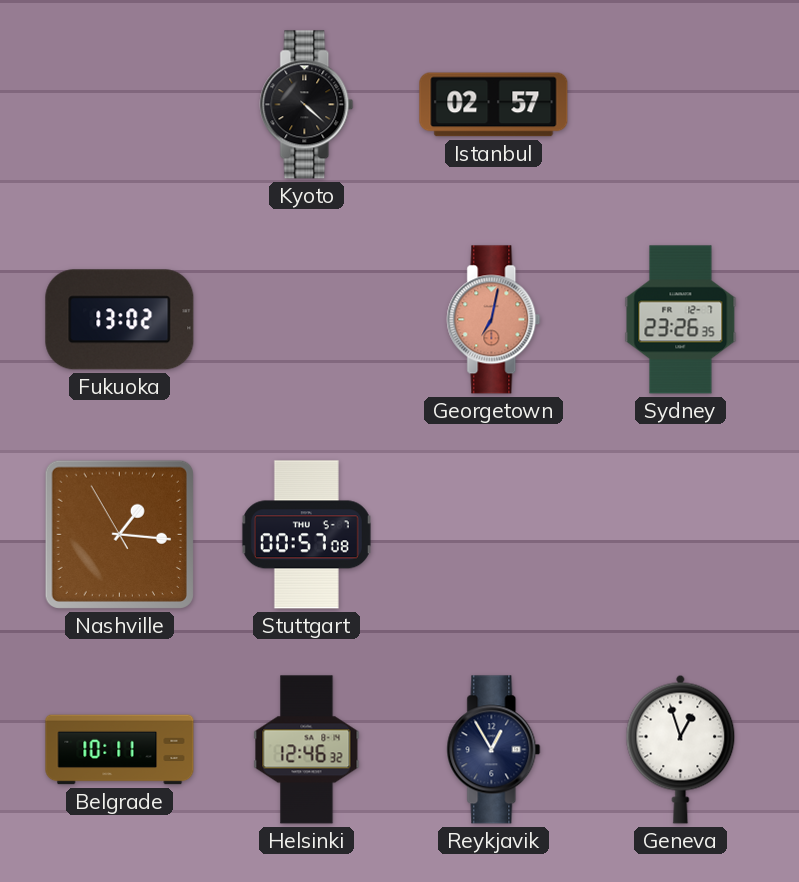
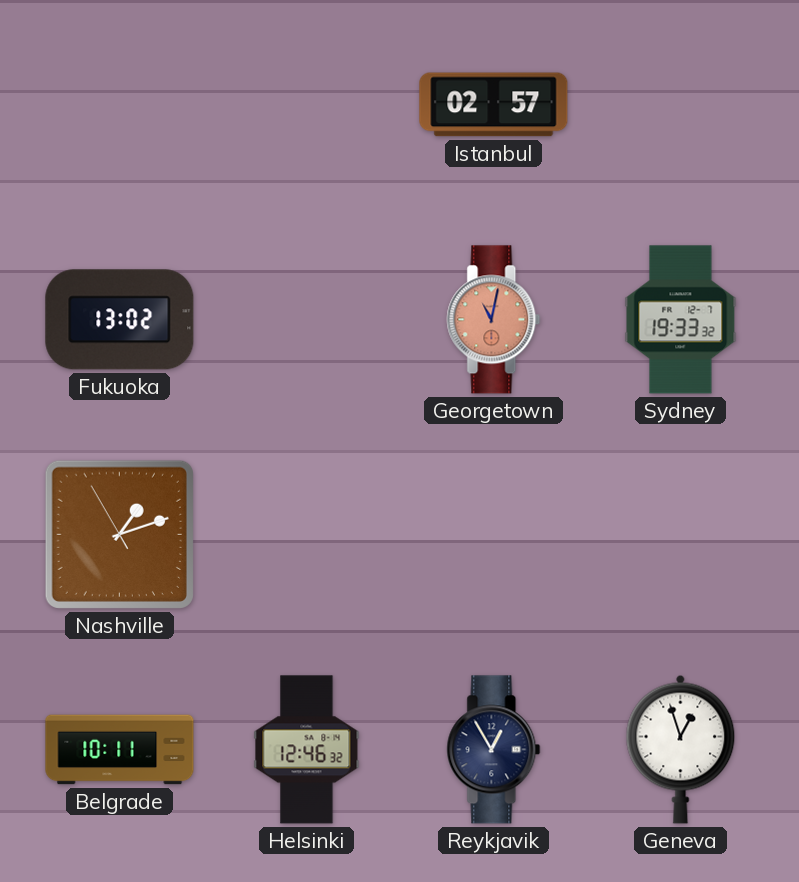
Kyoto: 4:22 -> none
Georgetown: 7:02 -> 11:02
Sydney: 23:26 -> 19:33
Nashville: 1:15 -> 1:11
Stuttgart: 00:57 -> none
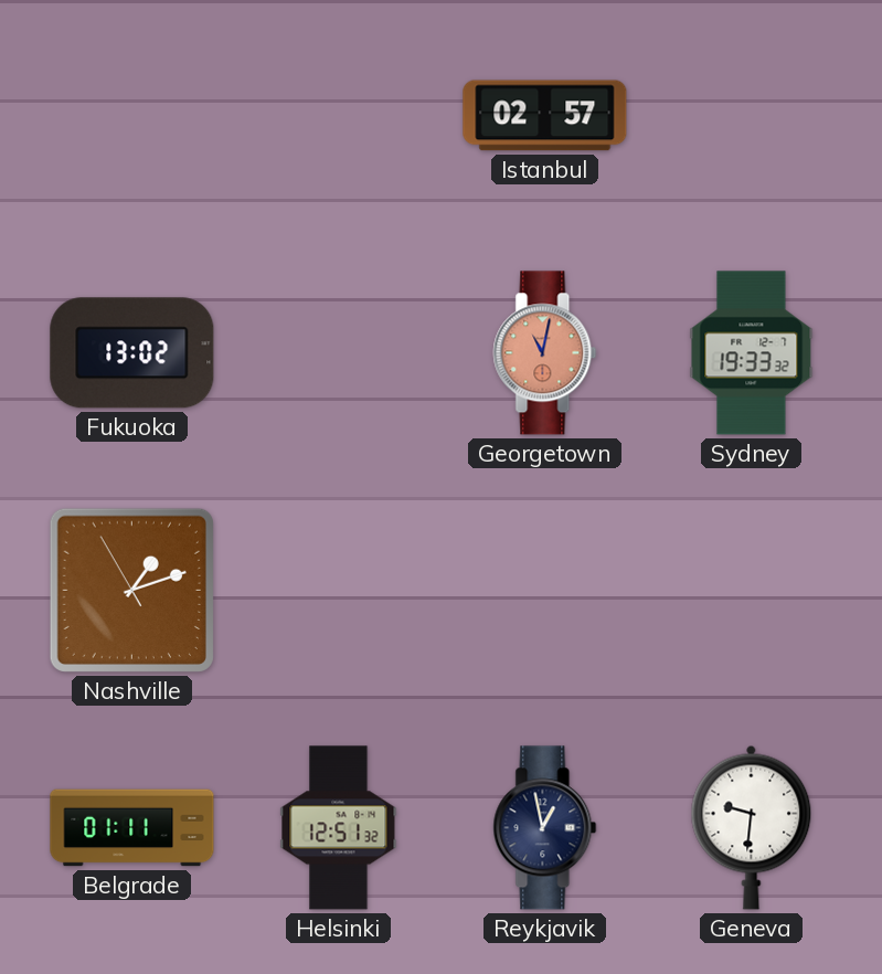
Belgrade: 10:11 -> 01:11
Helsinki: 12:46 -> 12:51
Reykjavik: 12:55 -> 12:58
Geneva: 12:57 -> 9:31
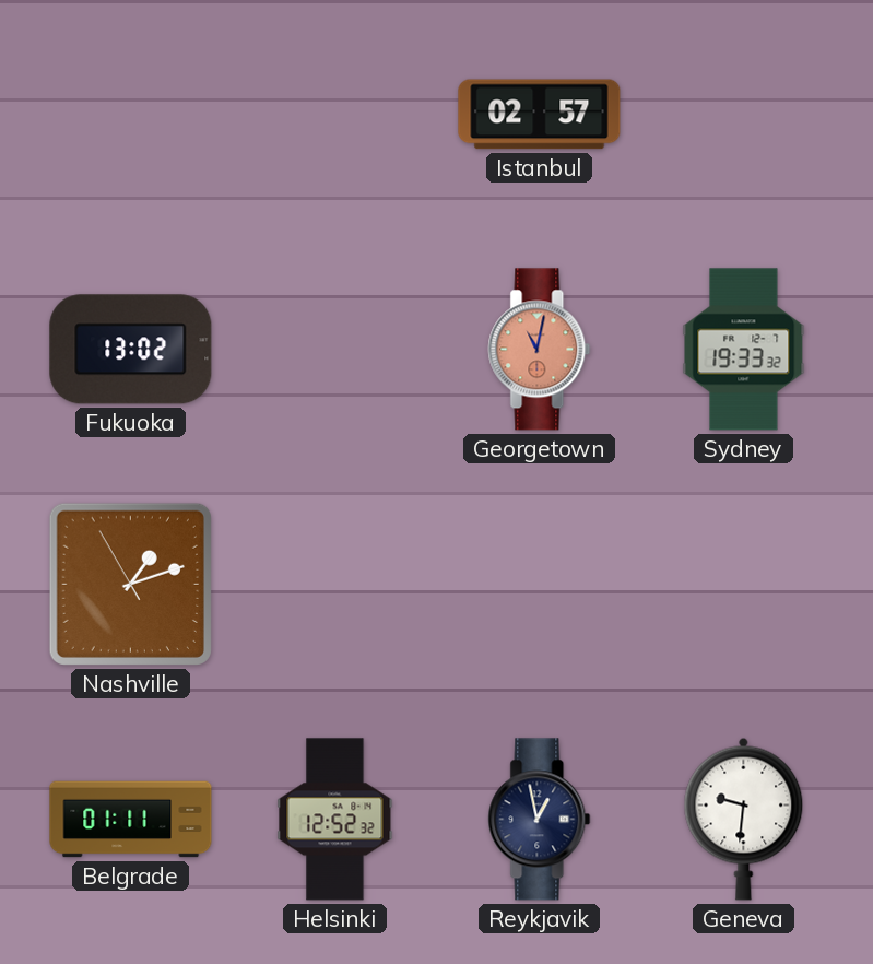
Helsinki: 12:51 -> 12:52
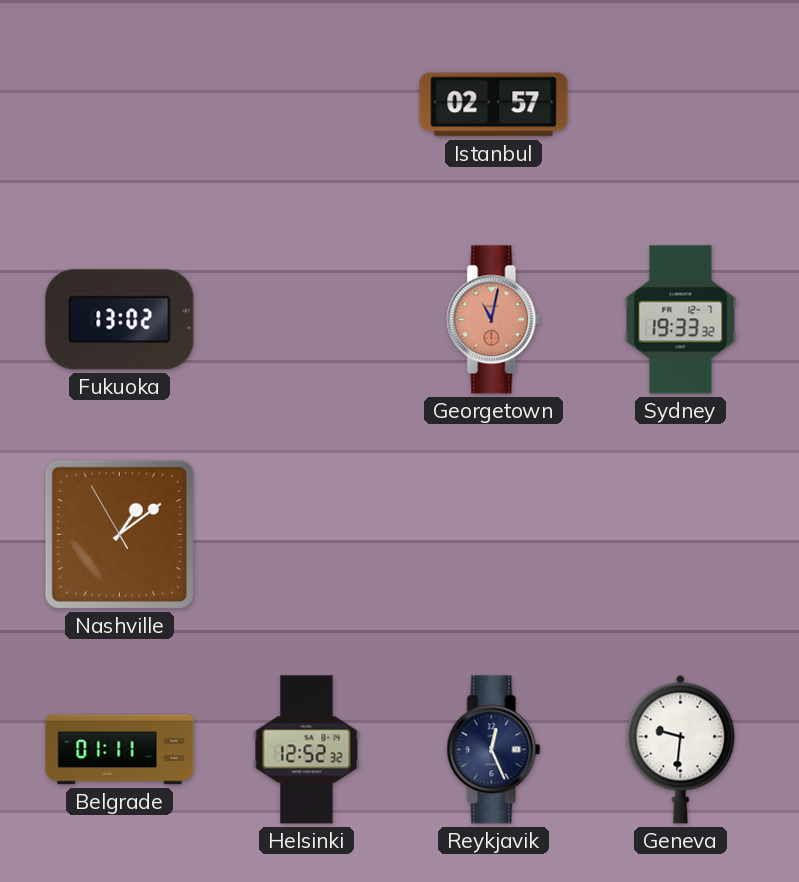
Nashville: 1:11 -> 1:08
Reykjavik: 12:58 -> 12:26
